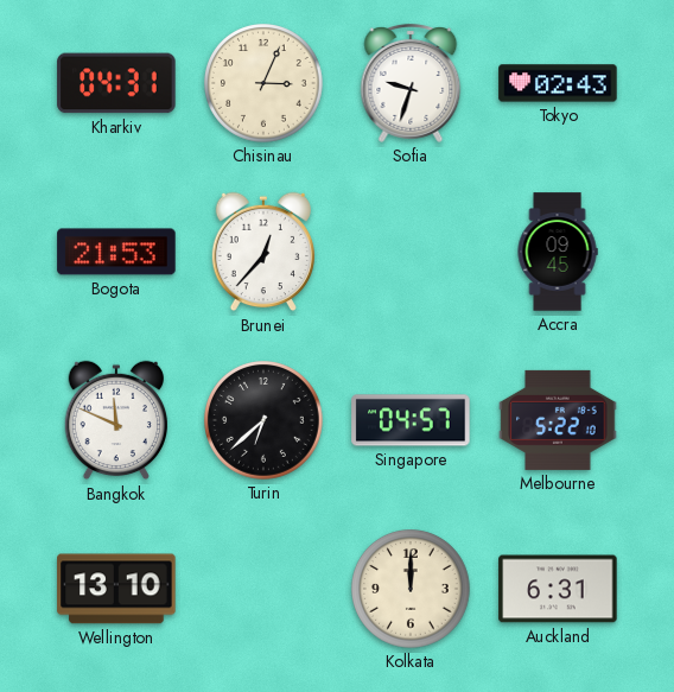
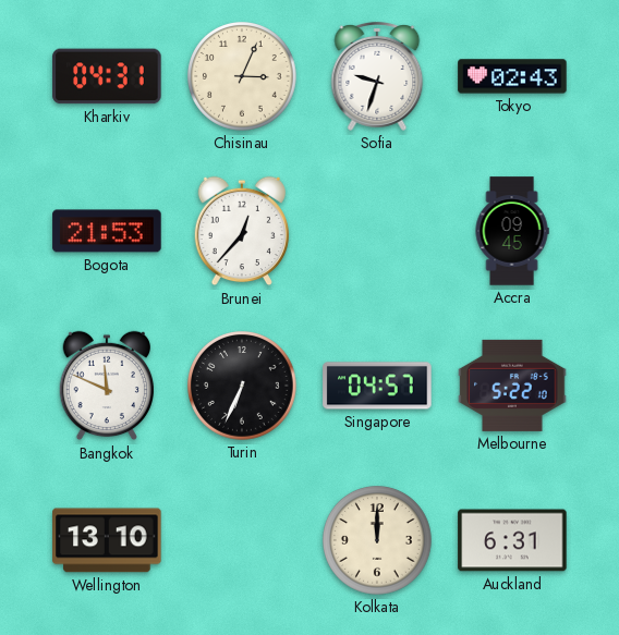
Turin: 6:38 -> 6:34
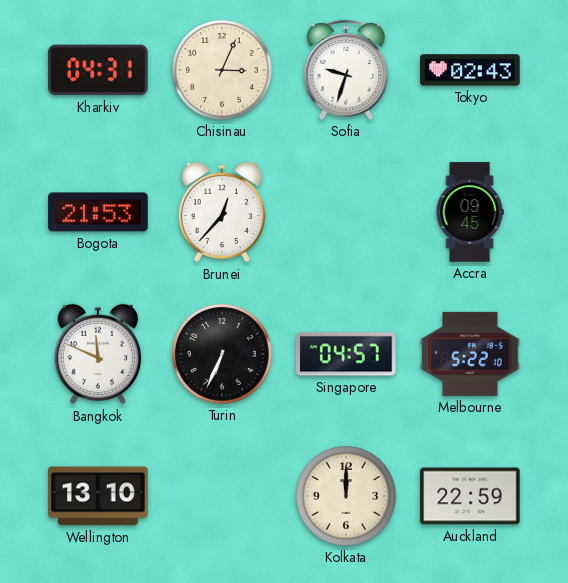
Auckland: 6:31 -> 22:59
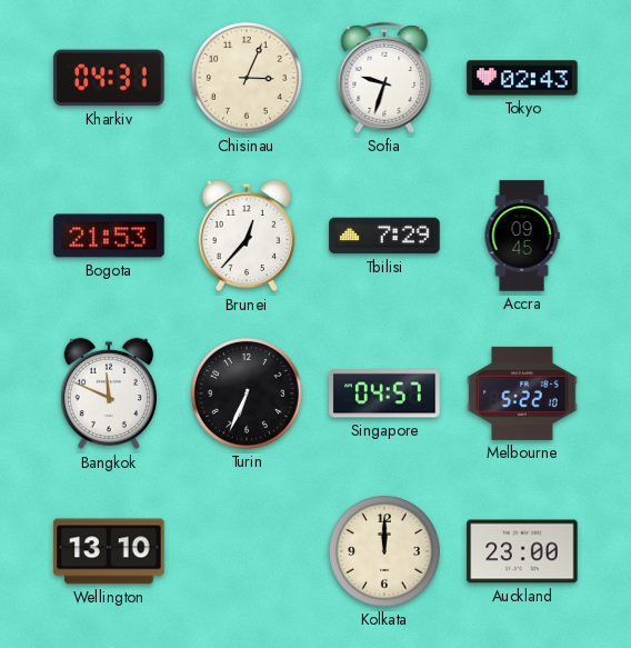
Tbilisi: none -> 7:29
Auckland: 22:59 -> 23:00
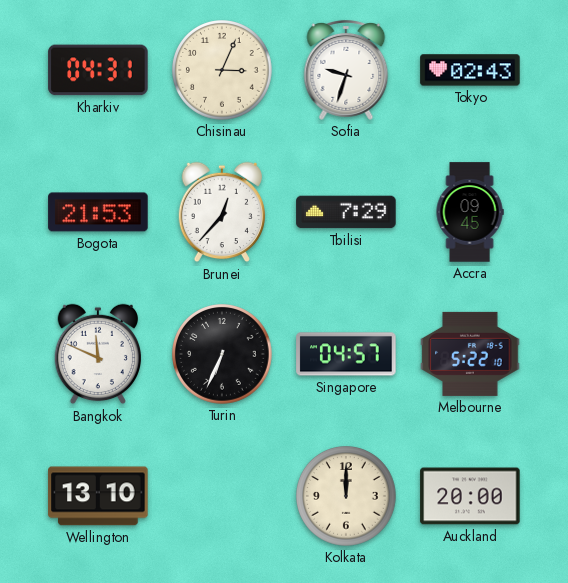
Auckland: 23:00 -> 20:00
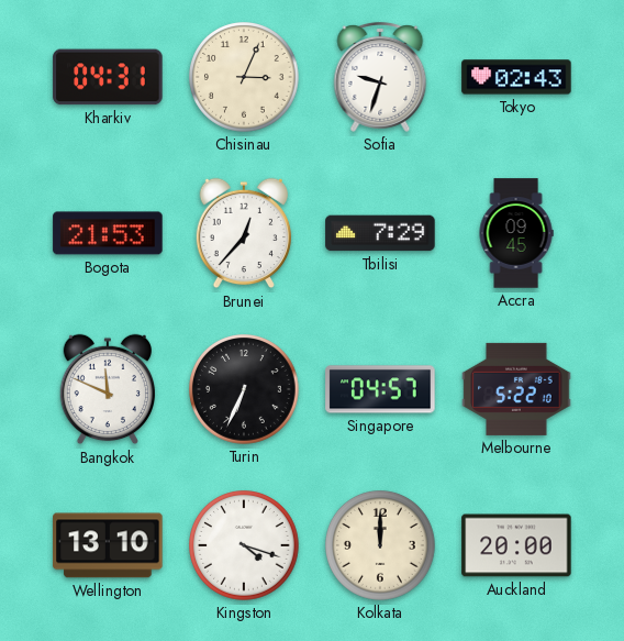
Kingston: none -> 4:18
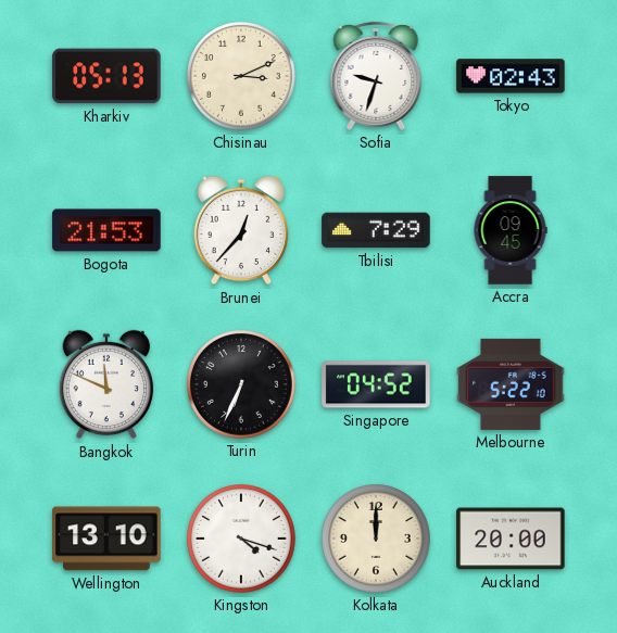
Kharkiv: 04:31 -> 05:13
Chisinau: 3:04 -> 3:11
Singapore: 04:57 -> 04:52
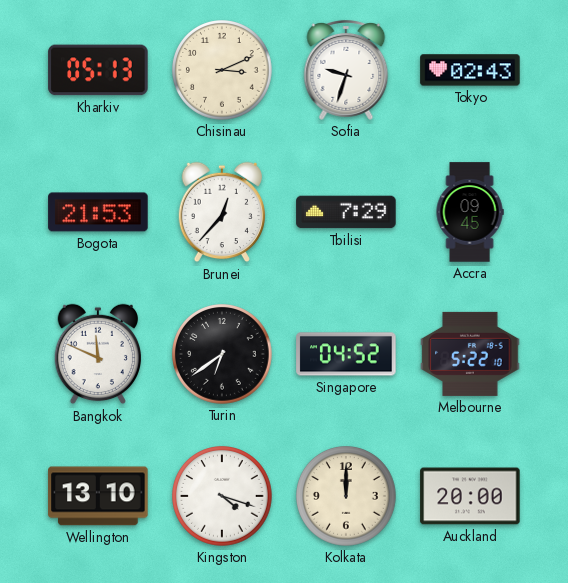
Turin: 6:34 -> 6:39
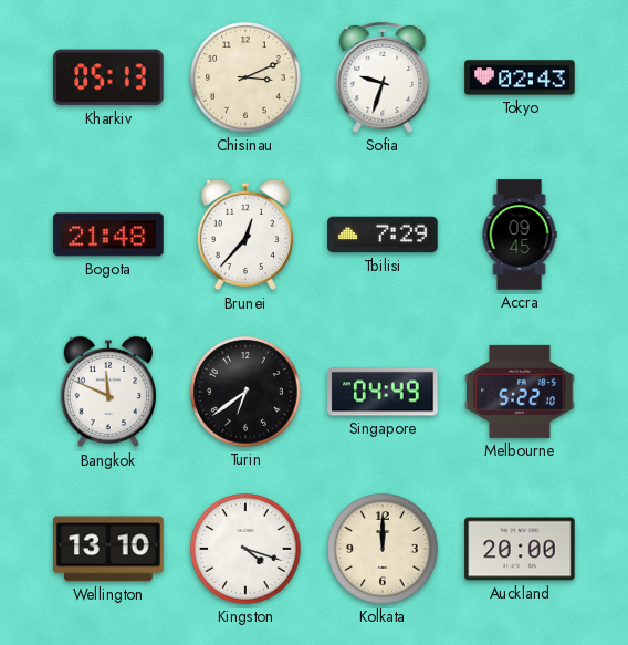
Bogota: 21:53 -> 21:48
Singapore: 04:52 -> 04:49
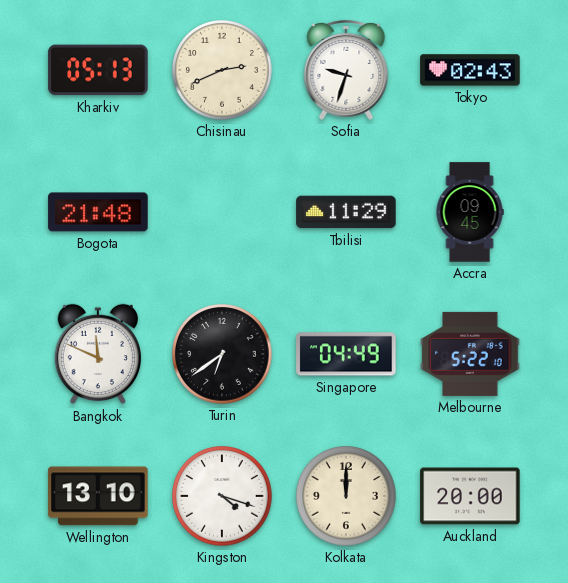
Chisinau: 3:11 -> 2:41
Brunei: 12:37 -> none
Tbilisi: 7:29 -> 11:29
